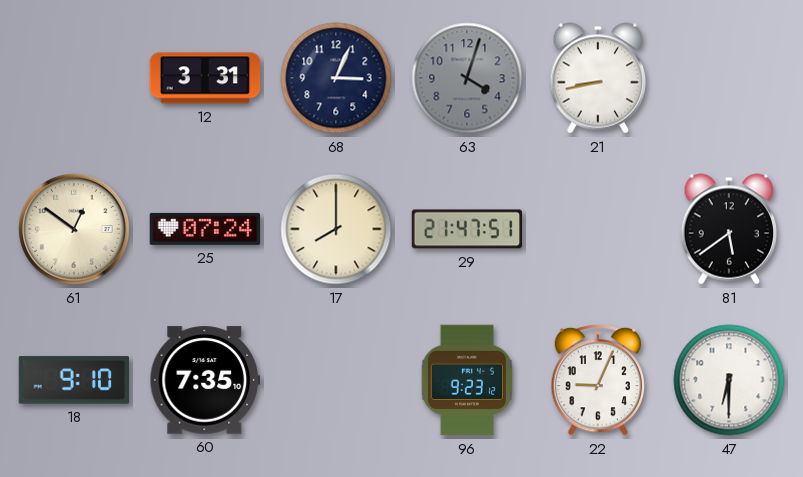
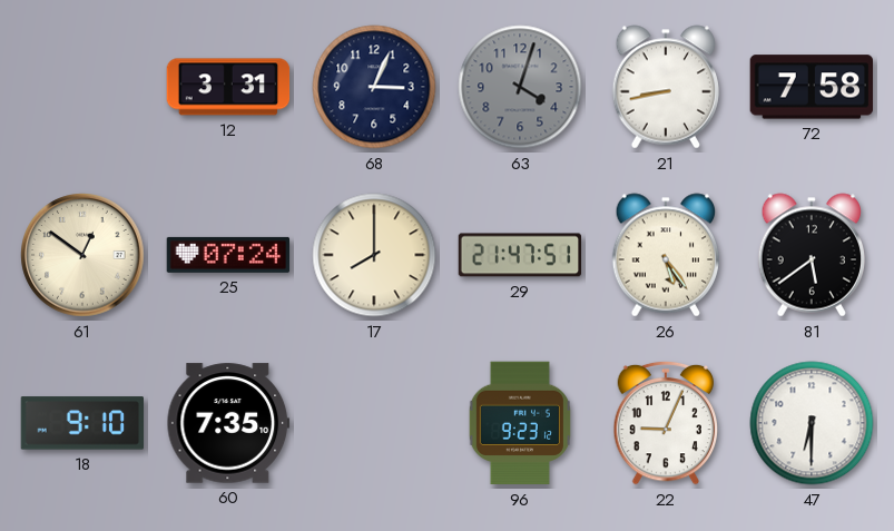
72: none -> 7:58
26: none -> 5:24
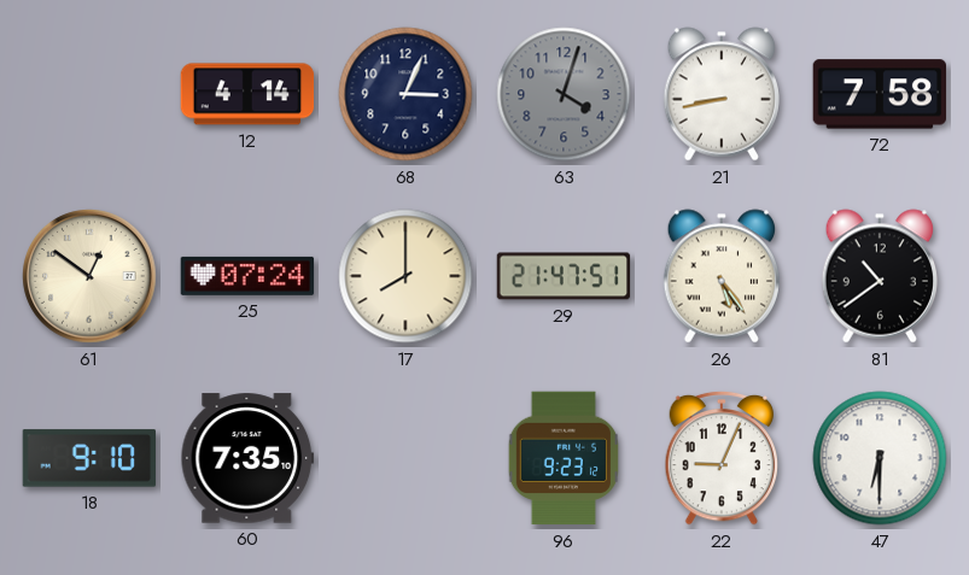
12: 3:31 -> 4:14
81: 5:39 -> 10:39
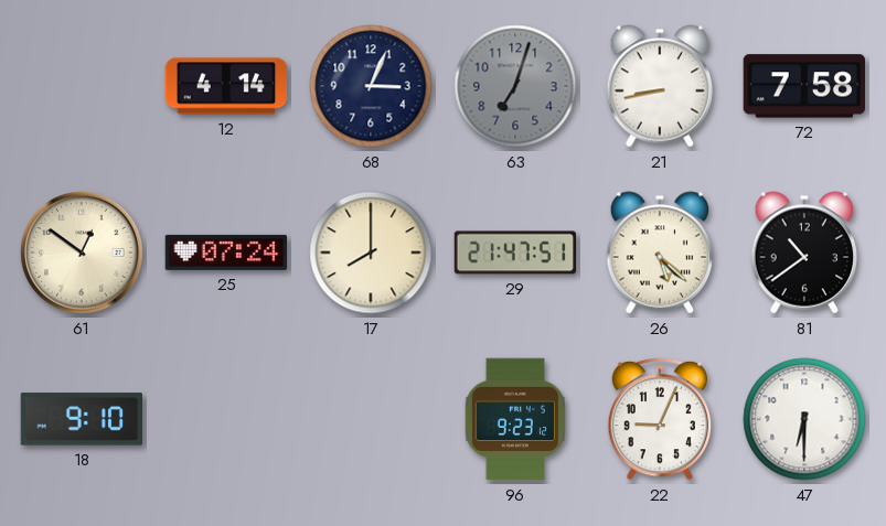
63: 4:03 -> 7:03
26: 5:24 -> 5:22
60: 7:35 -> none
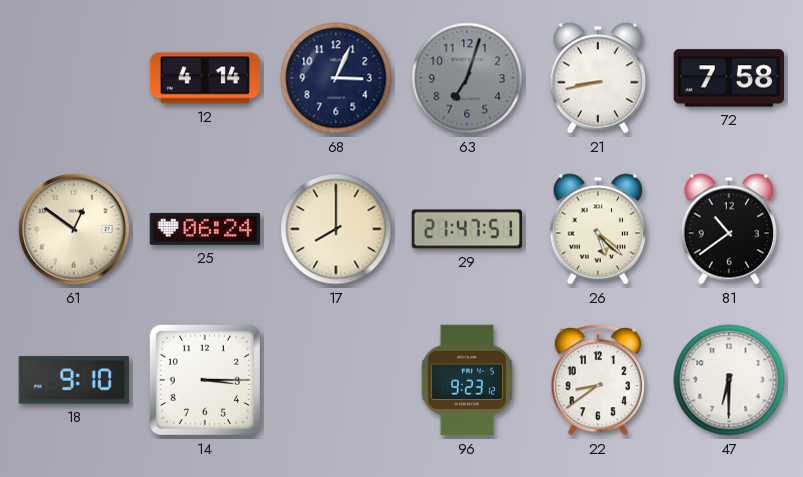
25: 07:24 -> 06:24
14: none -> 3:15
22: 9:04 -> 8:39
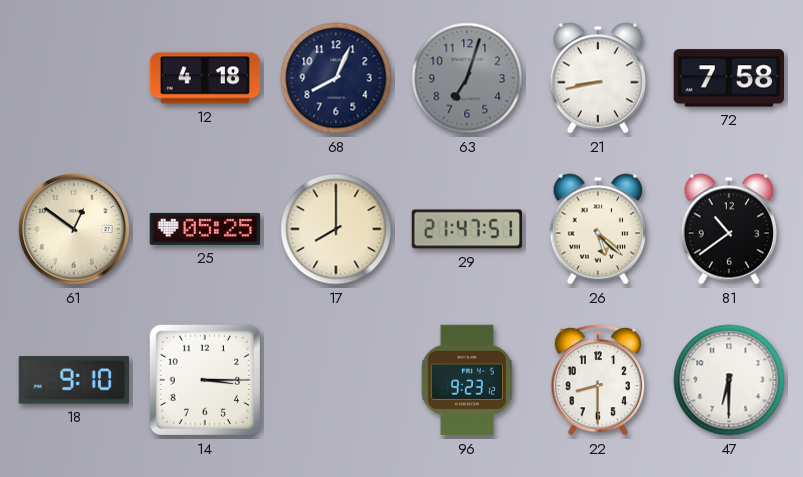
12: 4:14 -> 4:18
68: 3:04 -> 8:04
25: 06:24 -> 05:25
22: 8:39 -> 8:30
